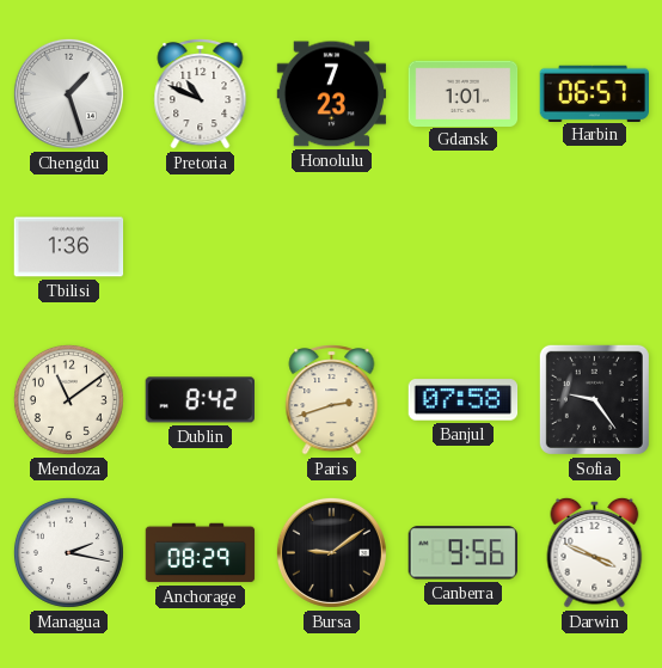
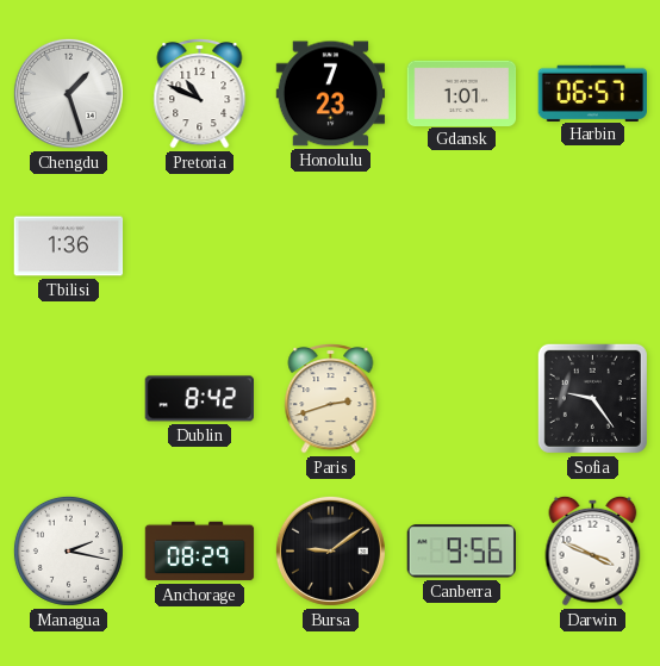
Mendoza: 11:09 -> none
Banjul: 07:58 -> none
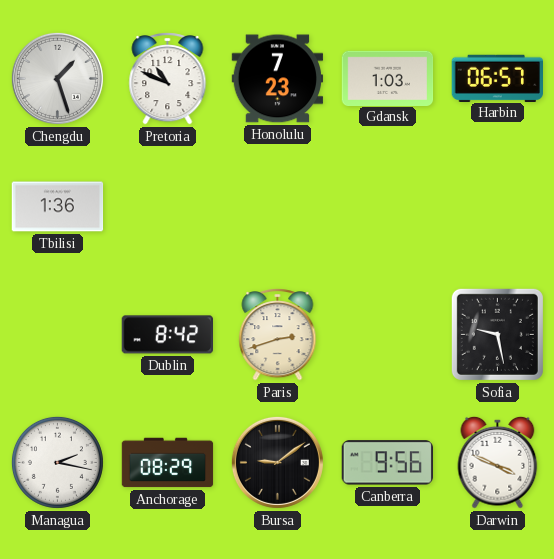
Gdansk: 1:01 -> 1:03
Sofia: 9:24 -> 9:28
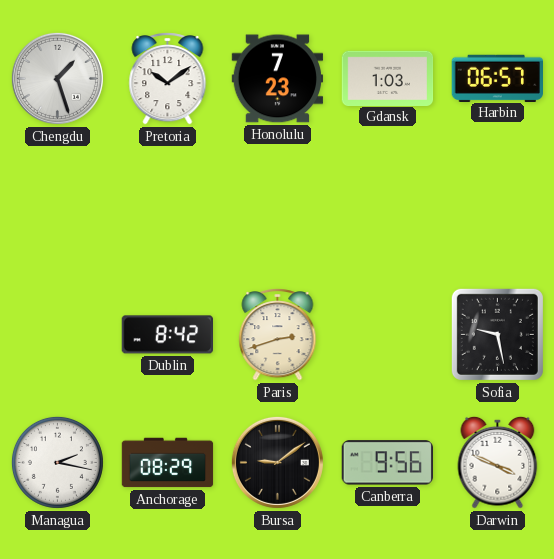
Pretoria: 10:49 -> 10:09
Tbilisi: 1:36 -> none
